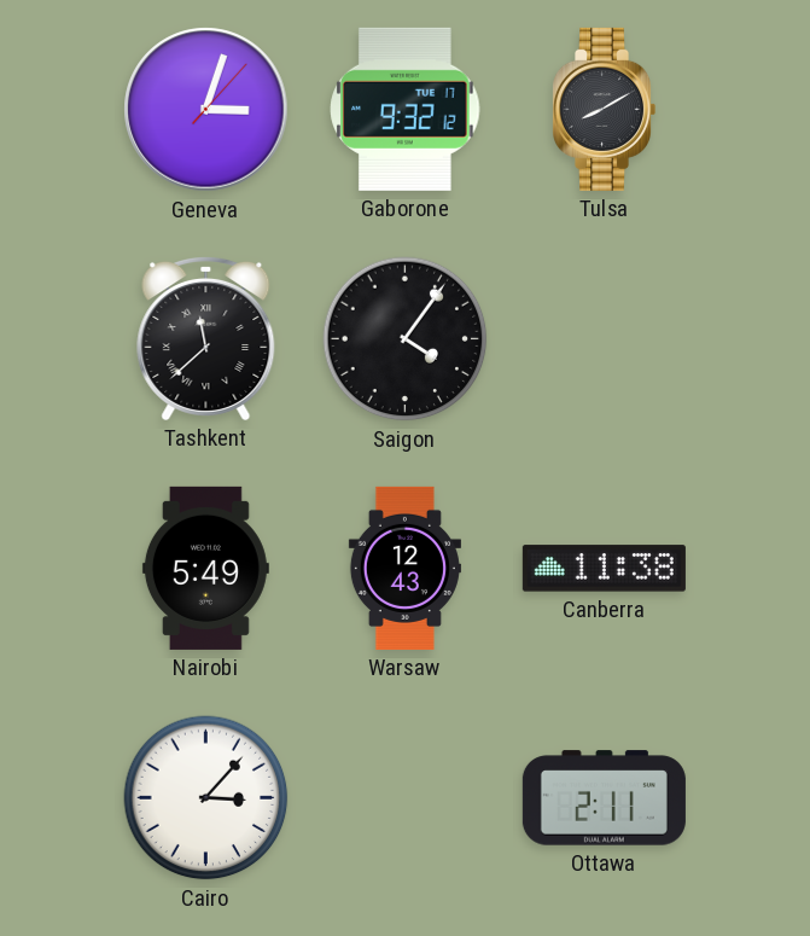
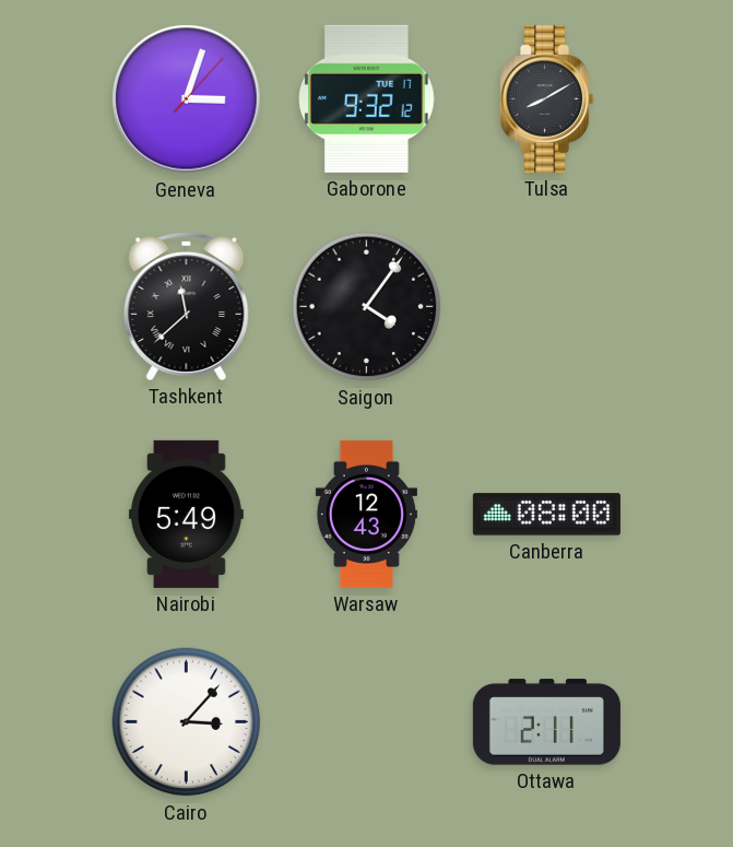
Canberra: 11:38 -> 08:00
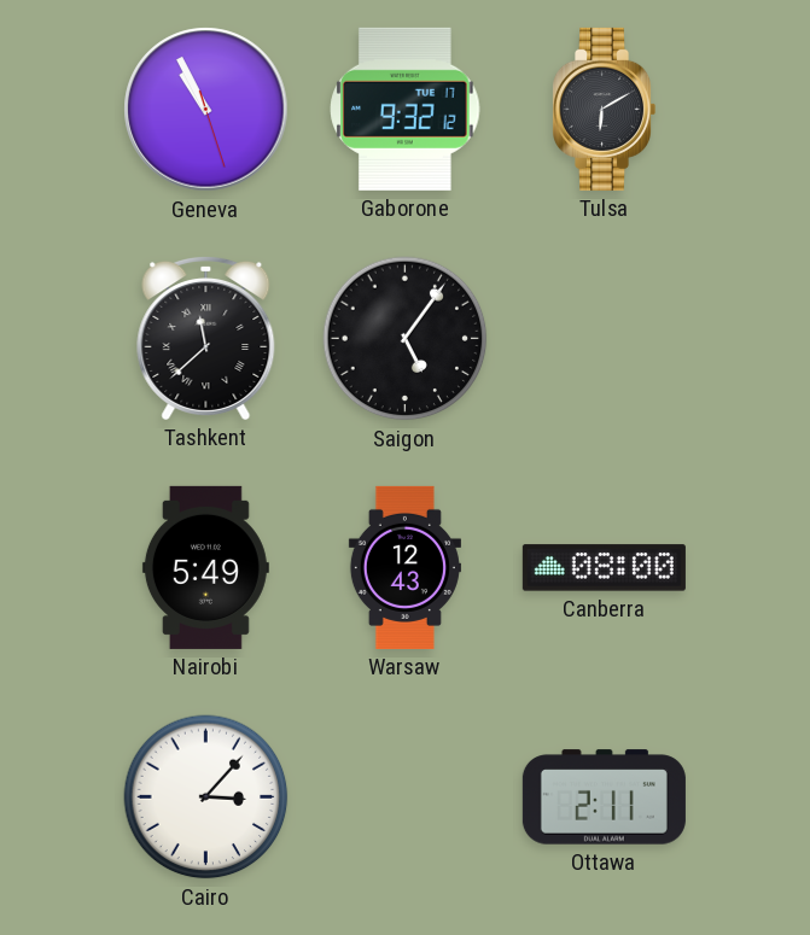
Geneva: 3:03 -> 10:55
Tulsa: 8:10 -> 6:10
Saigon: 4:06 -> 5:06
